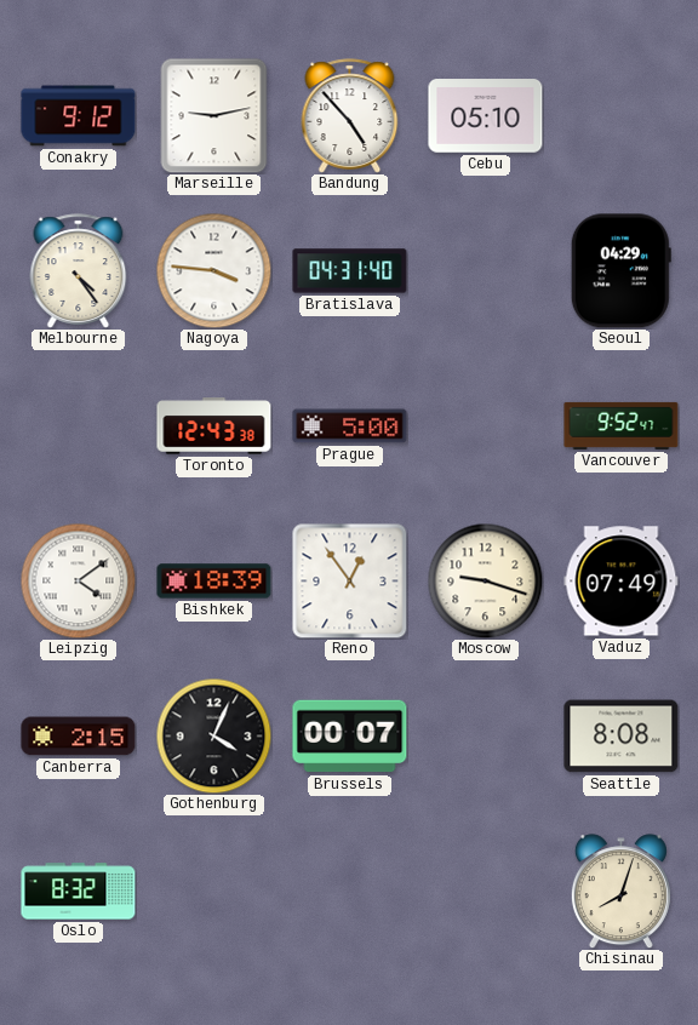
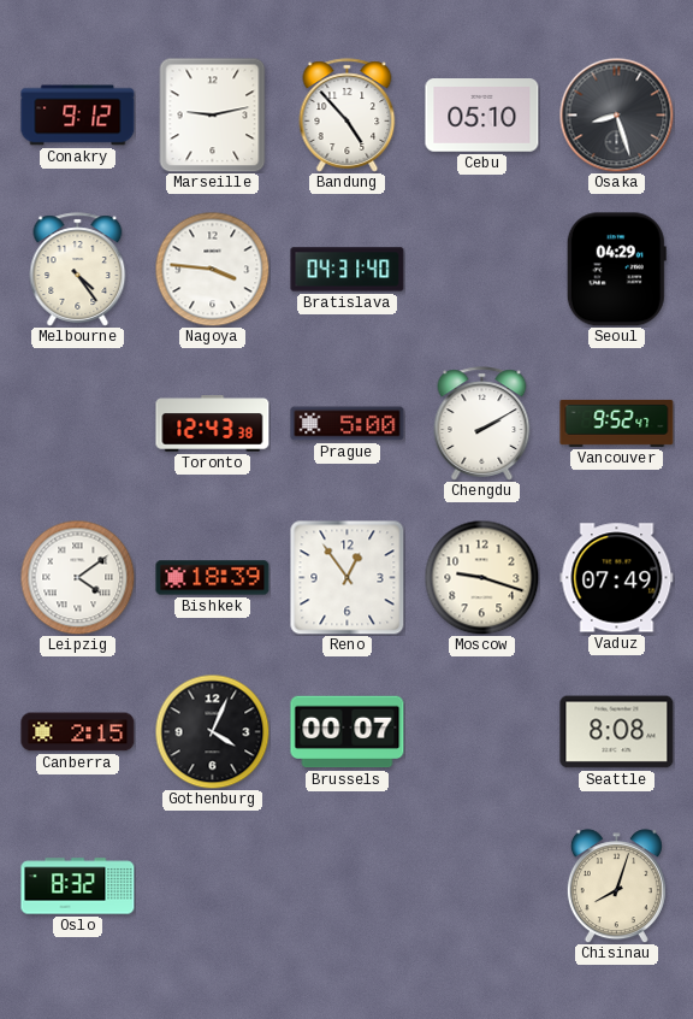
Osaka: none -> 8:27
Chengdu: none -> 2:10
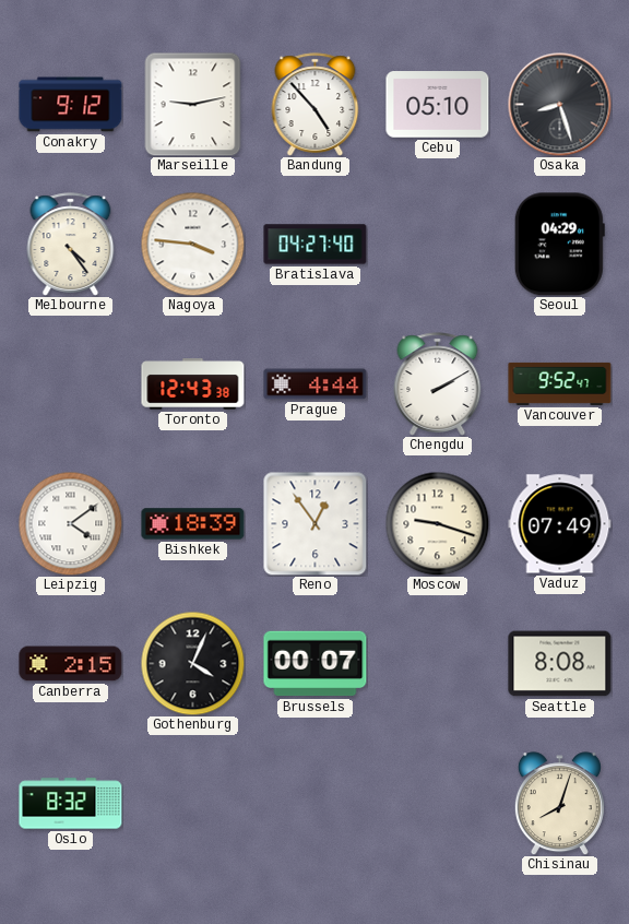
Bratislava: 04:31 -> 04:27
Prague: 5:00 -> 4:44
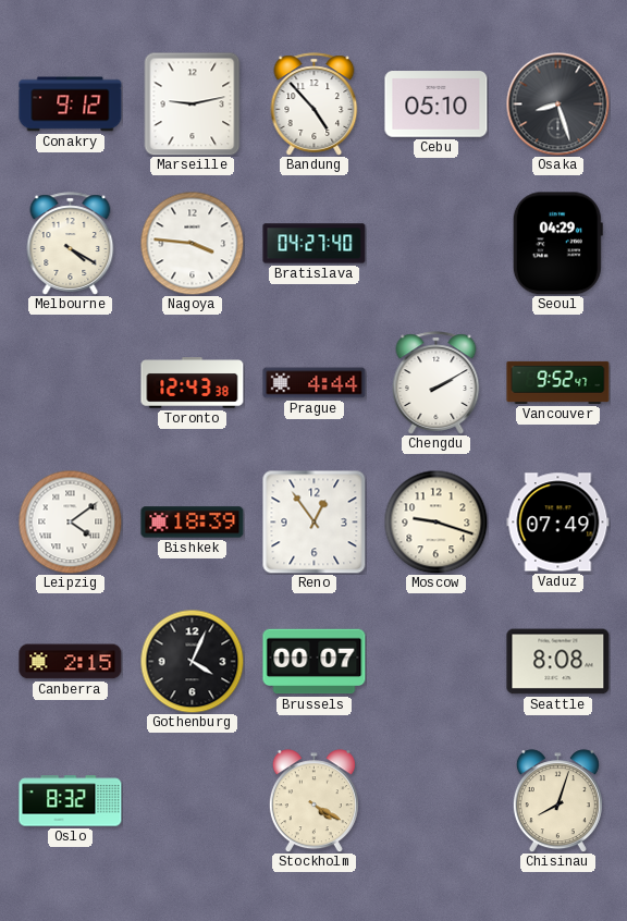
Melbourne: 4:24 -> 4:20
Stockholm: none -> 4:20
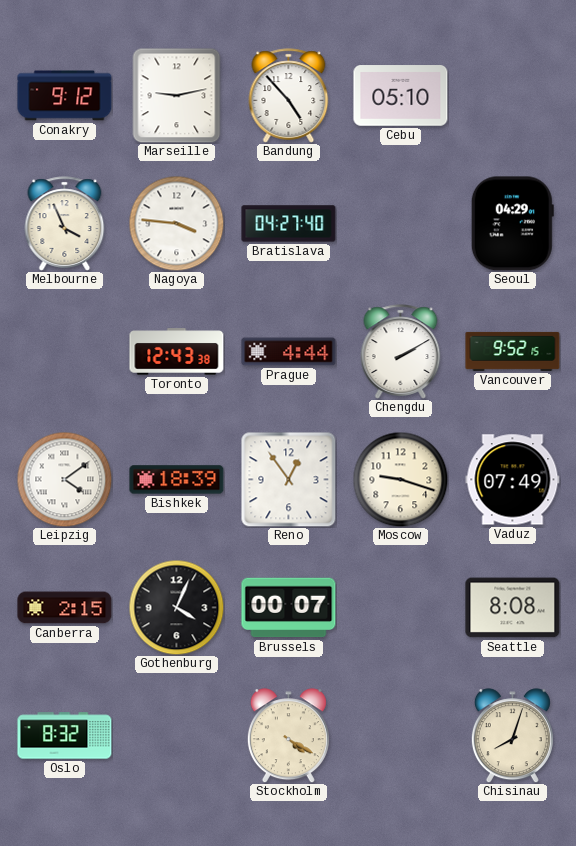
Osaka: 8:27 -> none
Melbourne: 4:20 -> 3:56
Vancouver: 9:52:47 -> 9:52:15
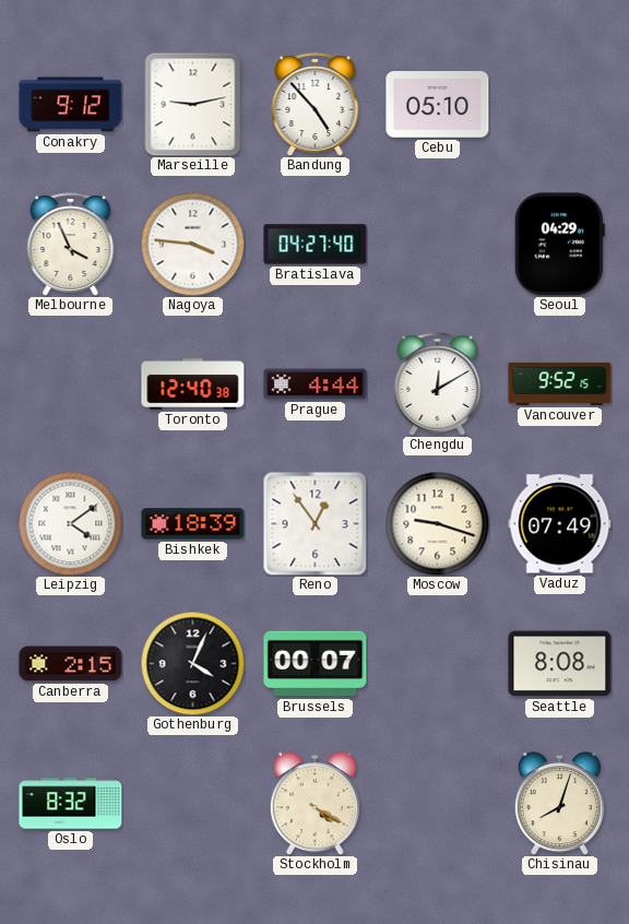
Toronto: 12:43 -> 12:40
Chengdu: 2:10 -> 12:10
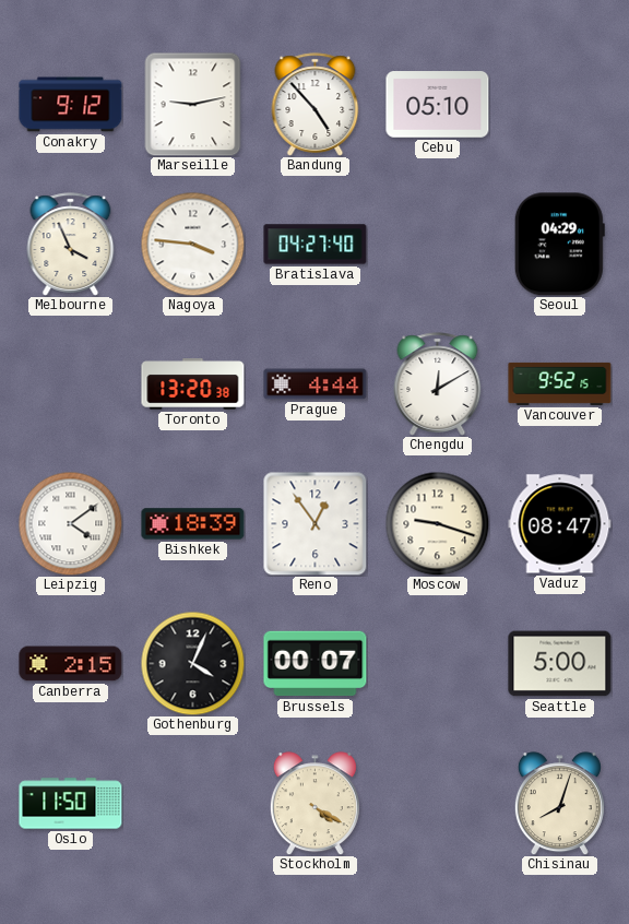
Toronto: 12:40 -> 13:20
Vaduz: 07:49 -> 08:47
Seattle: 8:08 -> 5:00
Oslo: 8:32 -> 11:50
